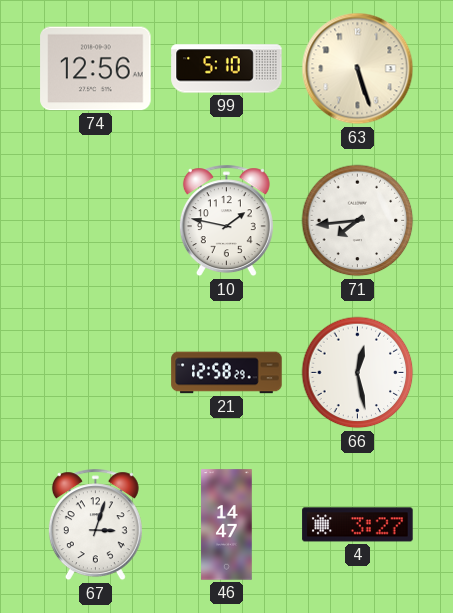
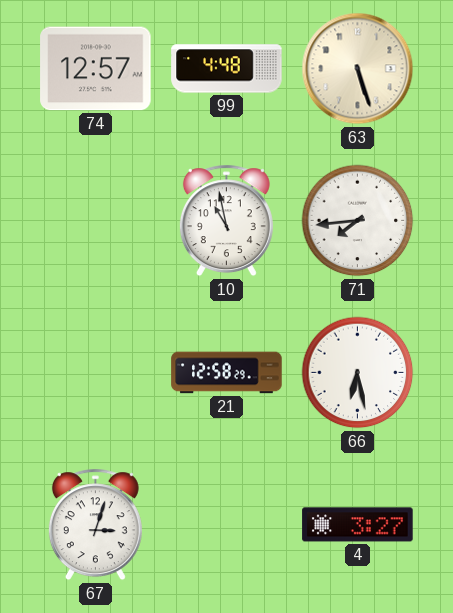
74: 12:56 -> 12:57
99: 5:10 -> 4:48
10: 1:47 -> 10:58
66: 12:28 -> 6:28
46: 14:47 -> none
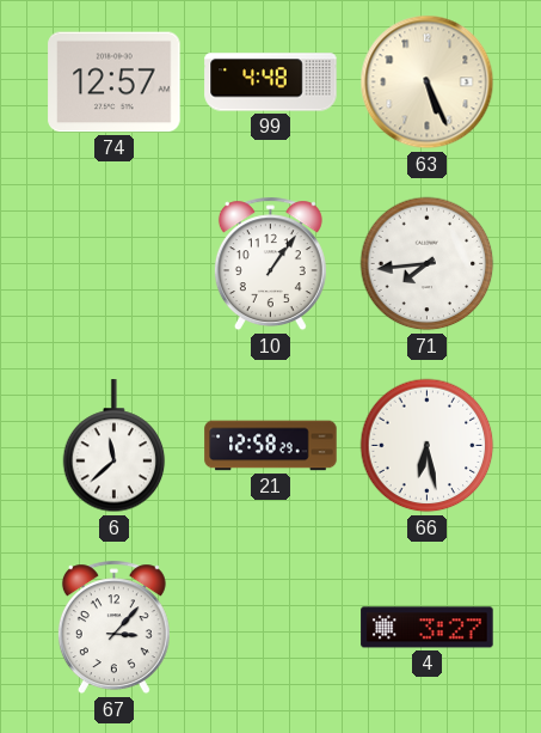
63: 5:27 -> 5:26
10: 10:58 -> 1:06
6: none -> 11:38
67: 3:03 -> 3:07
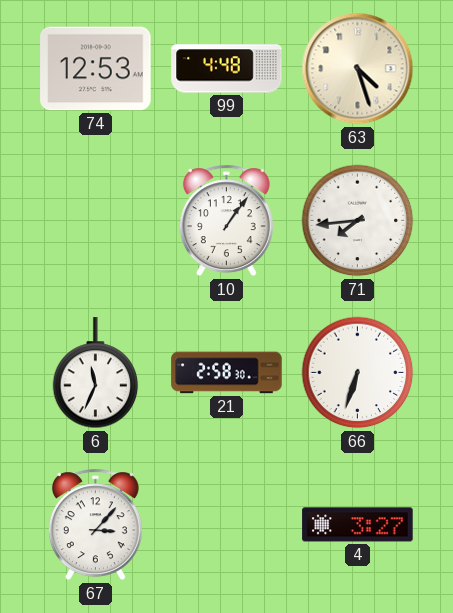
74: 12:57 -> 12:53
63: 5:26 -> 4:27
6: 11:38 -> 11:34
21: 12:58 -> 2:58
66: 6:28 -> 6:33
